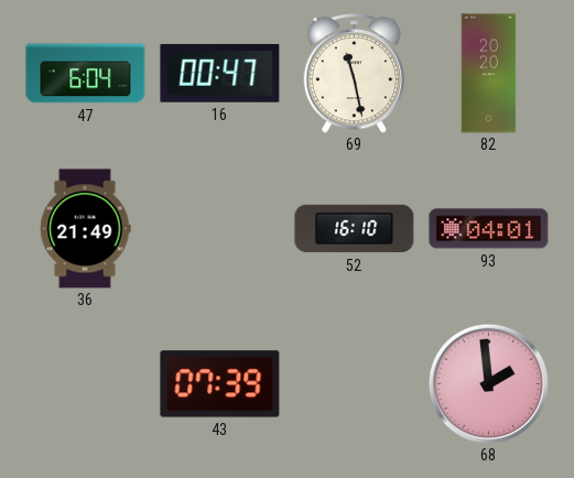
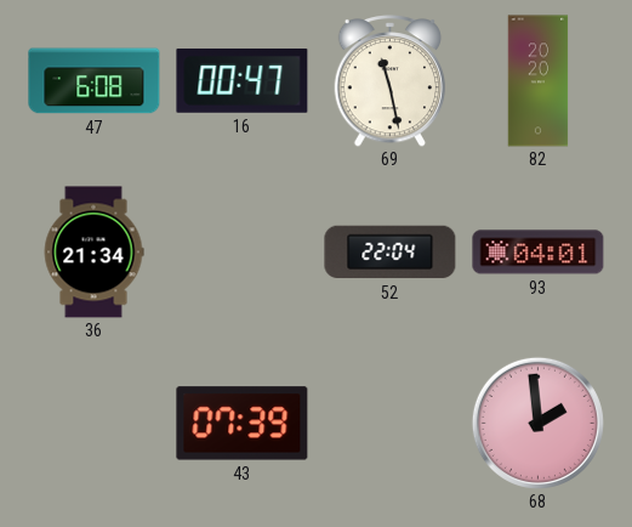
47: 6:04 -> 6:08
36: 21:49 -> 21:34
52: 16:10 -> 22:04
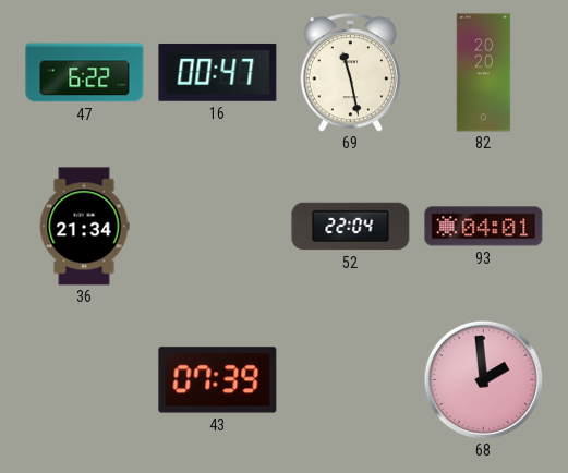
47: 6:08 -> 6:22
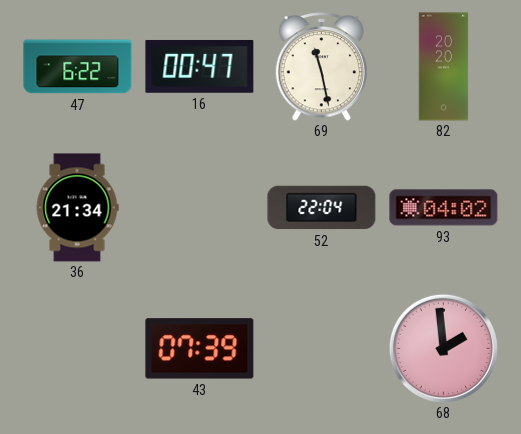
93: 04:01 -> 04:02
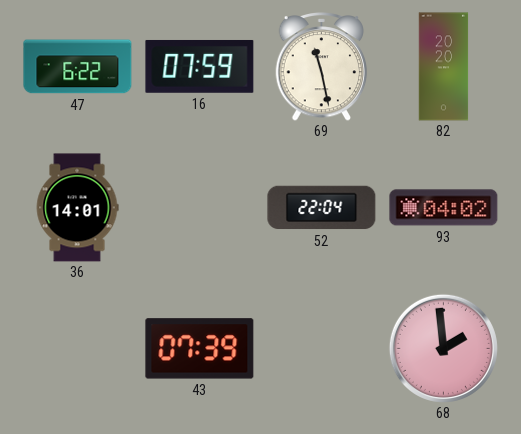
16: 00:47 -> 07:59
36: 21:34 -> 14:01
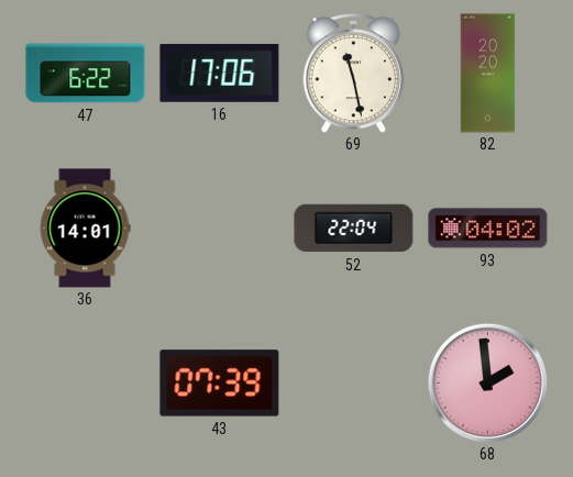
16: 07:59 -> 17:06
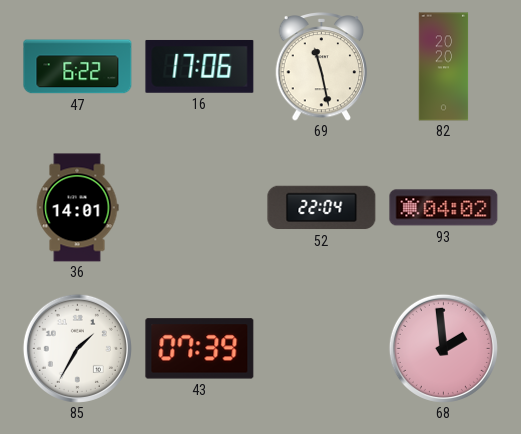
85: none -> 1:35
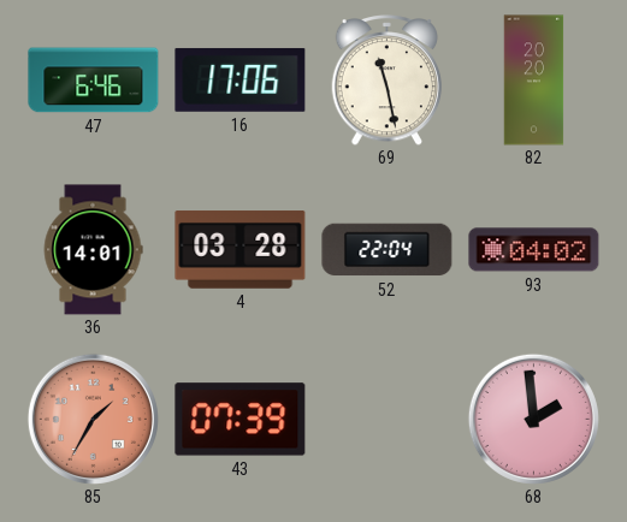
47: 6:22 -> 6:46
4: none -> 03:28
85 dial: white -> salmon
